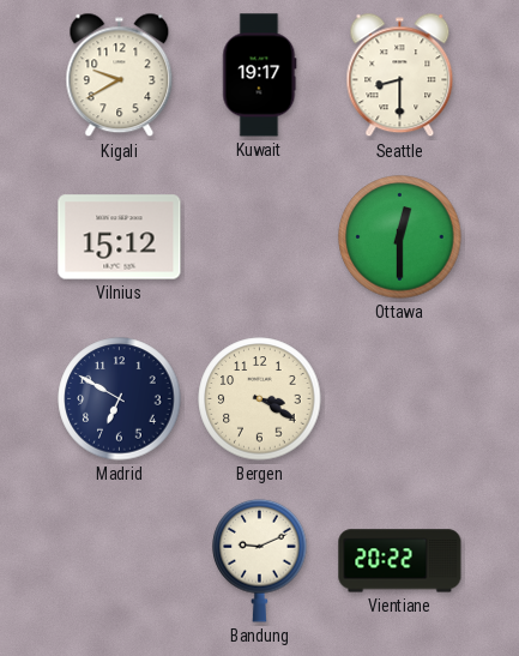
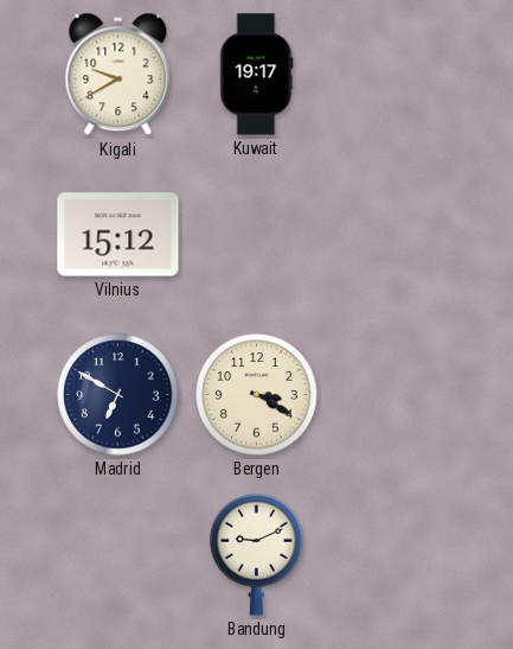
Seattle: 8:30 -> none
Ottawa: 12:30 -> none
Vientiane: 20:22 -> none
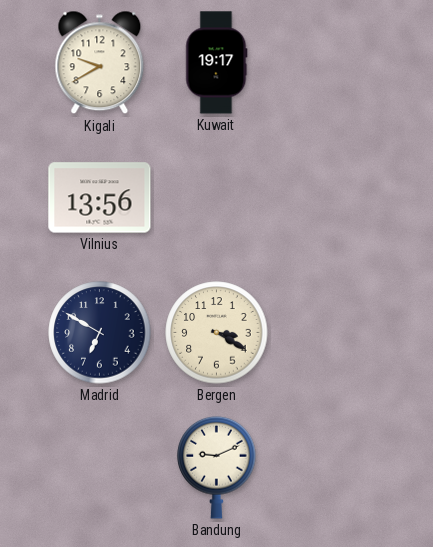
Vilnius: 15:12 -> 13:56
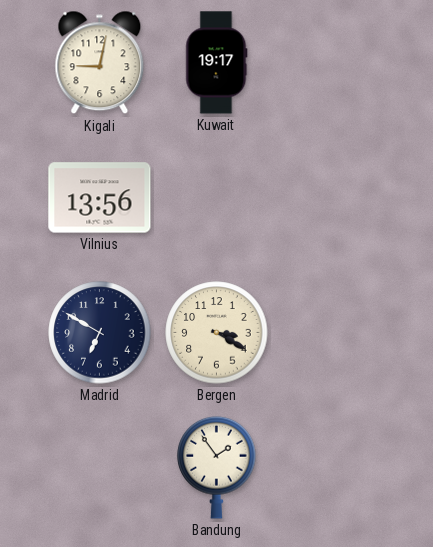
Kigali: 9:40 -> 9:02
Bandung: 9:11 -> 1:54
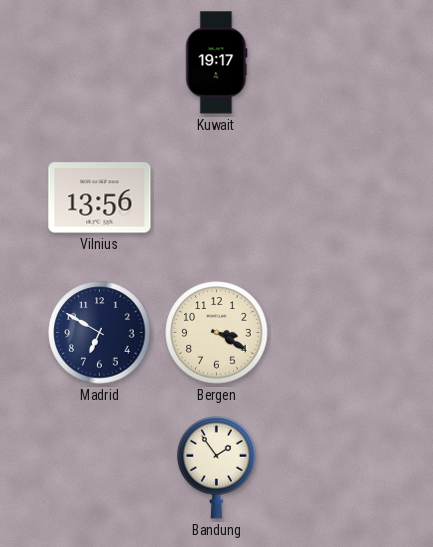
Kigali: 9:02 -> none
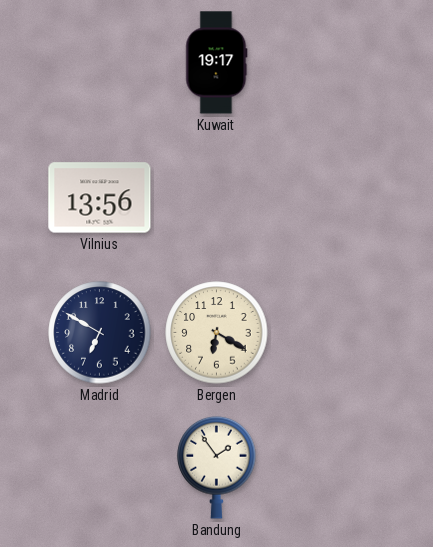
Bergen: 3:20 -> 6:20
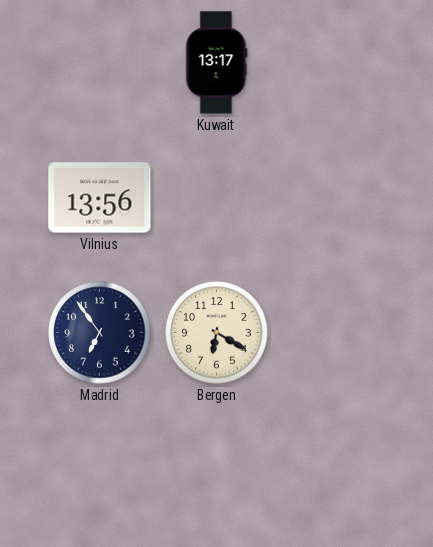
Kuwait: 19:17 -> 13:17
Madrid: 6:50 -> 6:54
Bandung: 1:54 -> none
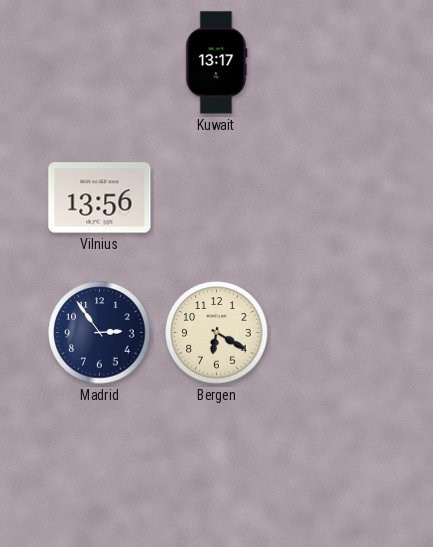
Madrid: 6:54 -> 2:54
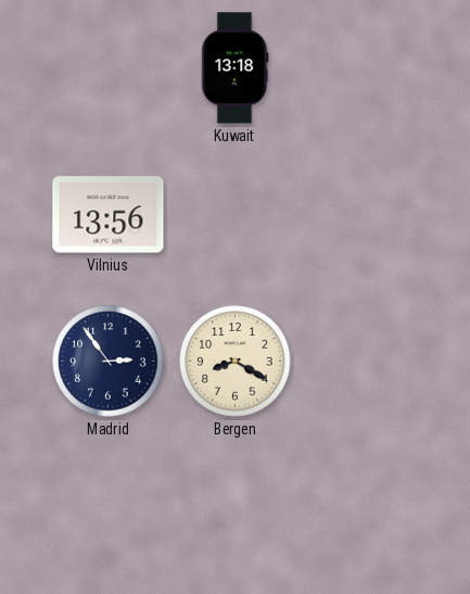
Kuwait: 13:17 -> 13:18
Bergen: 6:20 -> 8:20
